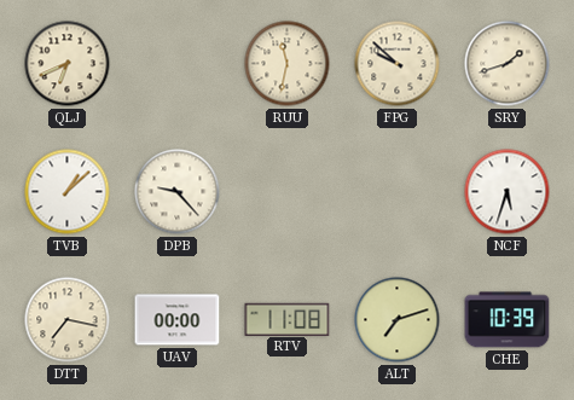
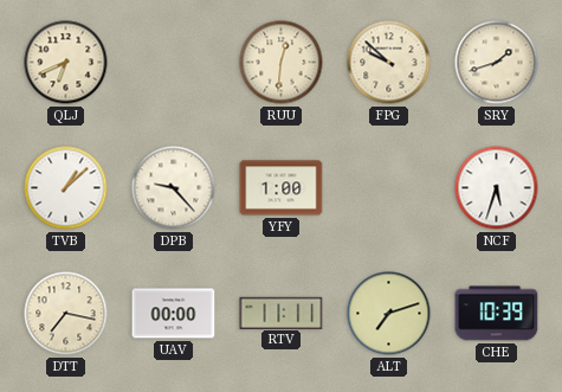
RUU: 11:32 -> 12:31
YFY: none -> 1:00
RTV: 11:08 -> 11:11
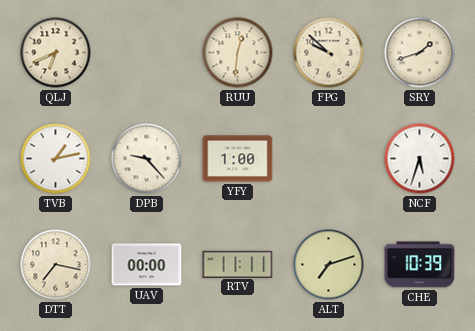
TVB: 1:08 -> 1:13
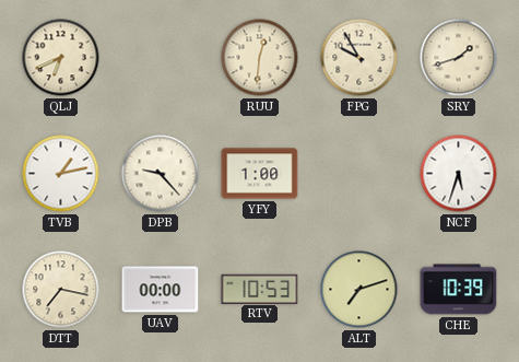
FPG: 9:52 -> 9:55
RTV: 11:11 -> 10:53
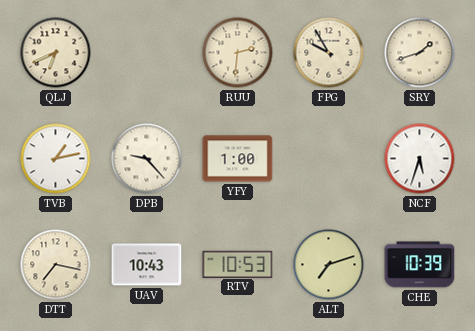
RUU: 12:31 -> 2:31
UAV: 00:00 -> 10:43
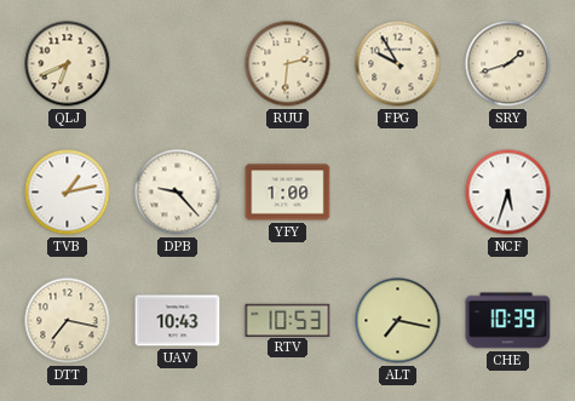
ALT: 7:12 -> 7:17
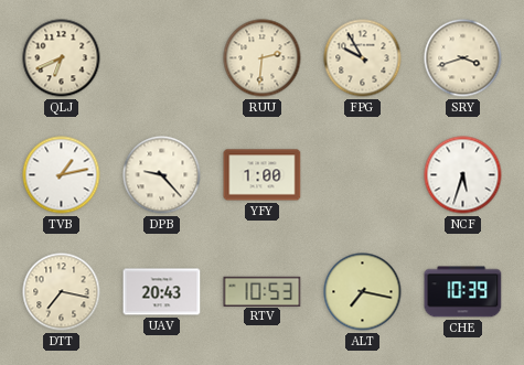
SRY: 1:42 -> 3:42
UAV: 10:43 -> 20:43
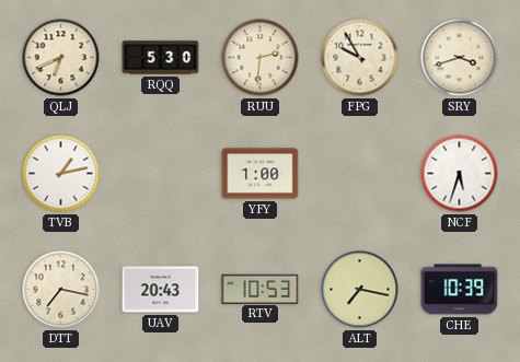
RQQ: none -> 5:30
DPB: 9:23 -> none
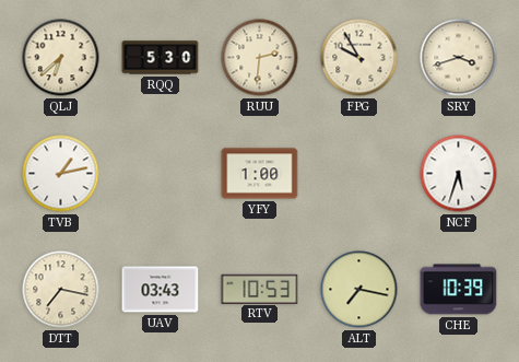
QLJ: 6:41 -> 6:38
UAV: 20:43 -> 03:43
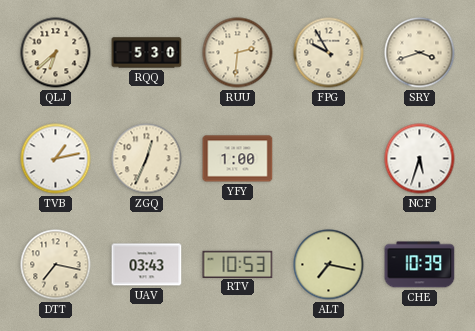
ZGQ: none -> 12:34
